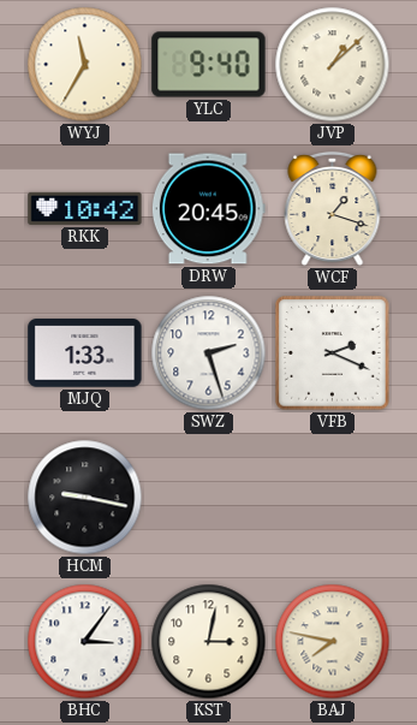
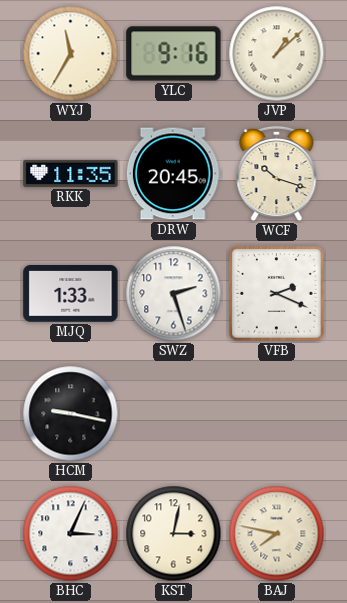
YLC: 9:40 -> 9:16
RKK: 10:42 -> 11:35
WCF: 1:18 -> 10:18
BHC: 3:06 -> 3:04
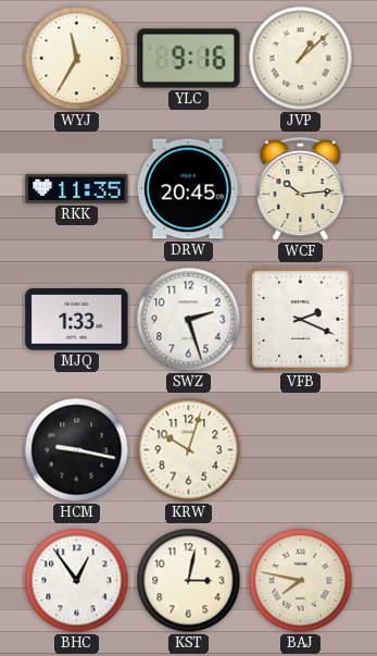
WCF: 10:18 -> 10:14
KRW: none -> 10:03
BHC: 3:04 -> 12:54
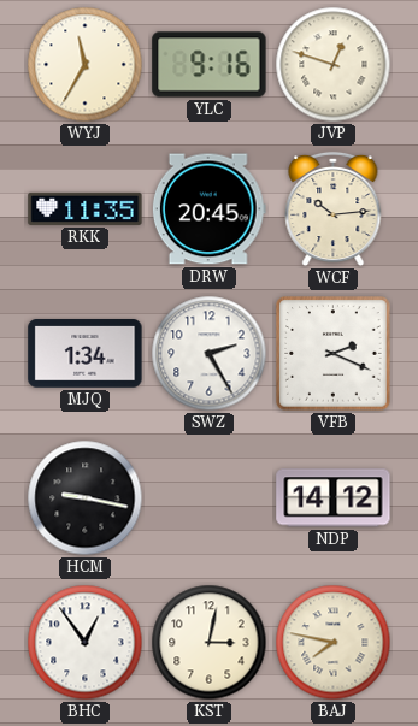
JVP: 1:08 -> 12:48
MJQ: 1:33 -> 1:34
SWZ: 2:27 -> 2:25
KRW: 10:03 -> none
NDP: none -> 14:12
